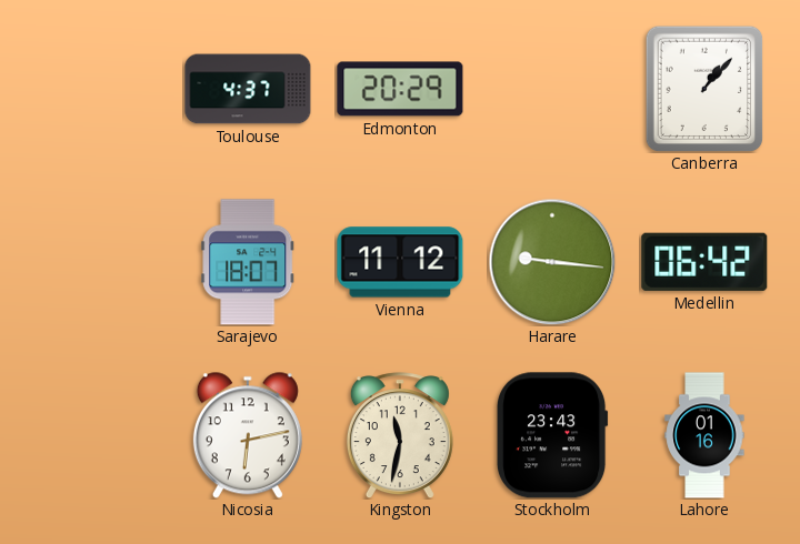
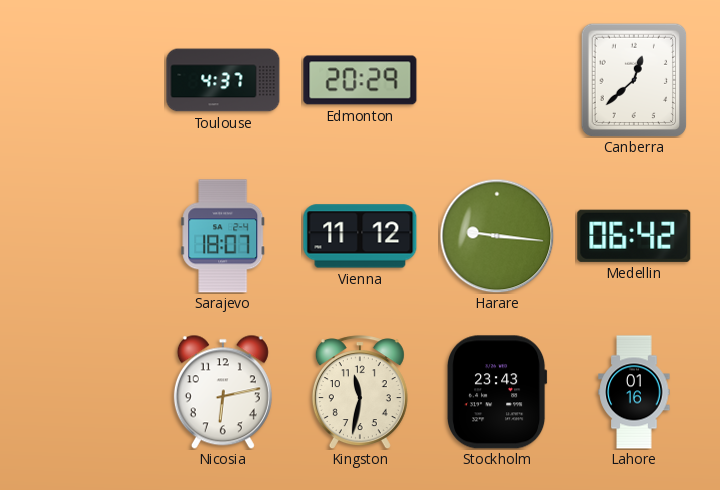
Canberra: 1:07 -> 12:38
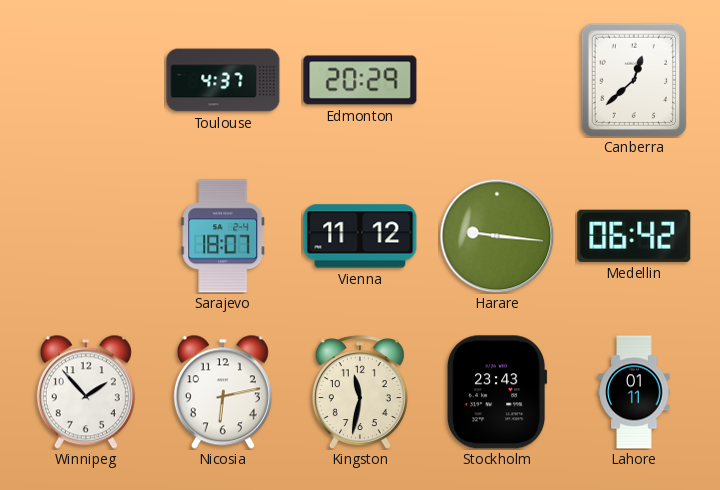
Winnipeg: none -> 1:53
Lahore: 01:16 -> 01:11
